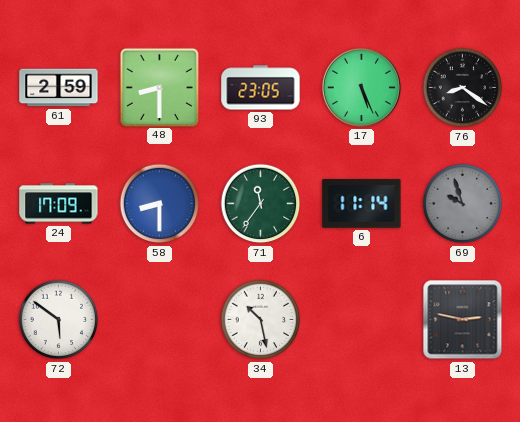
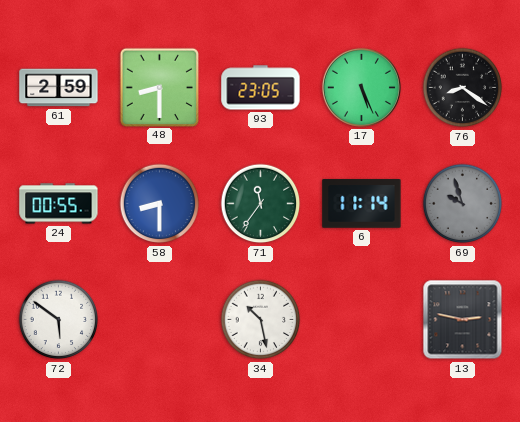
24: 17:09 -> 00:55
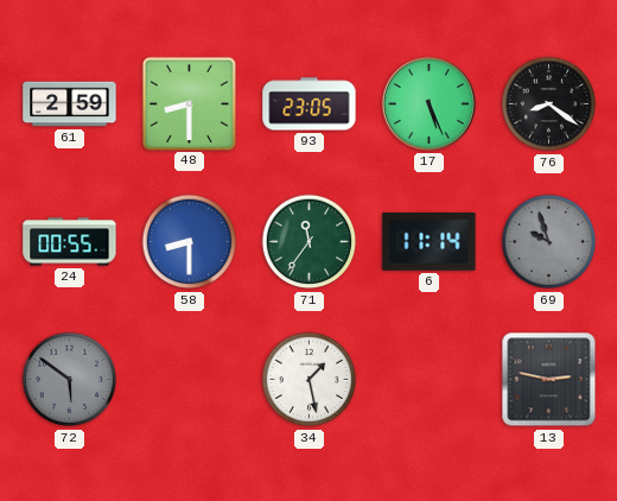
72 dial: white -> grey
34: 10:28 -> 1:28
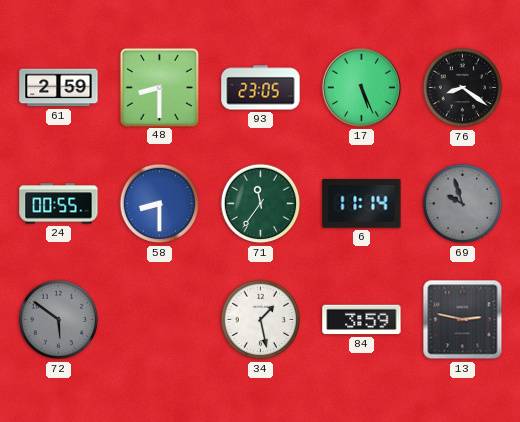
84: none -> 3:59
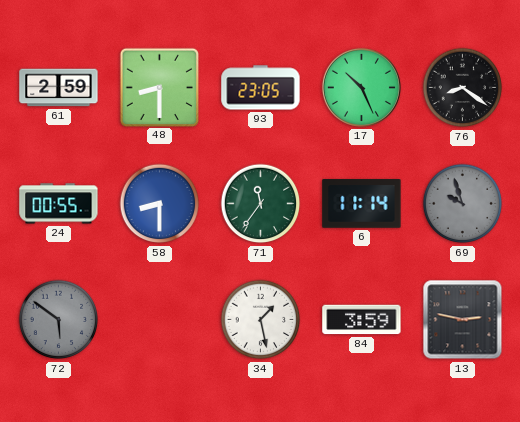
17: 5:26 -> 10:26
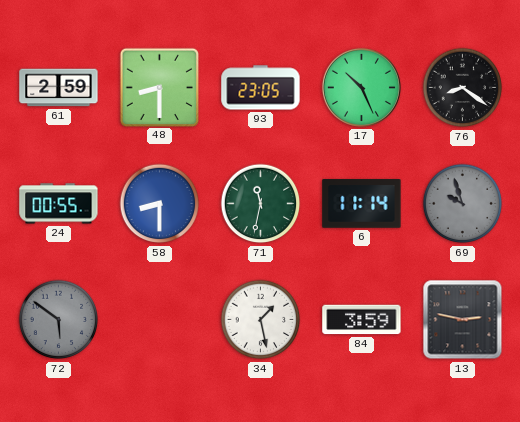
71: 11:36 -> 11:32
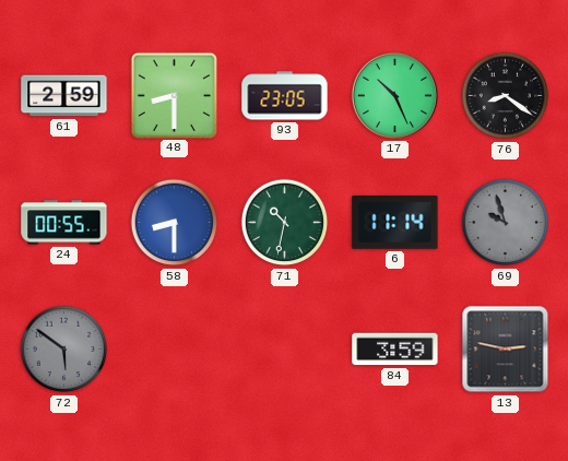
71: 11:32 -> 10:32
34: 1:28 -> none
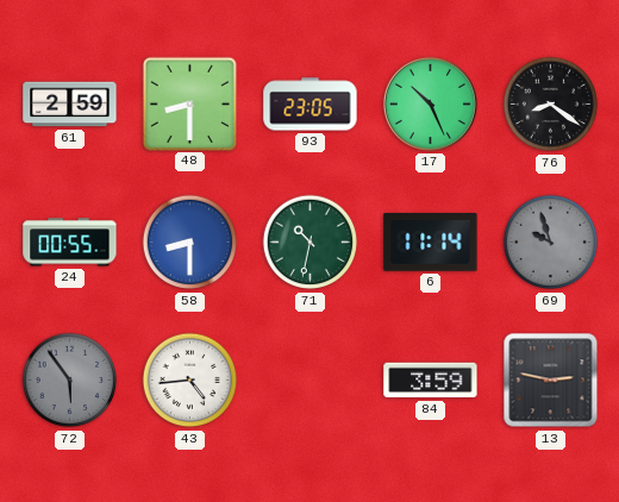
72: 5:51 -> 5:54
43: none -> 4:44
